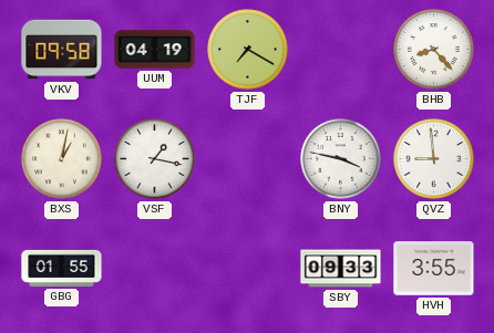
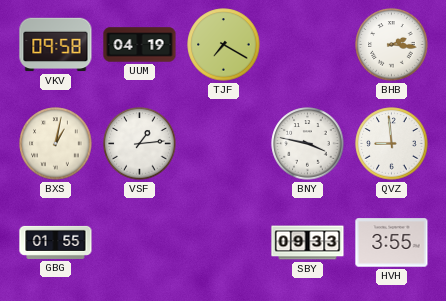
BHB: 8:23 -> 2:16
VSF: 1:17 -> 1:14
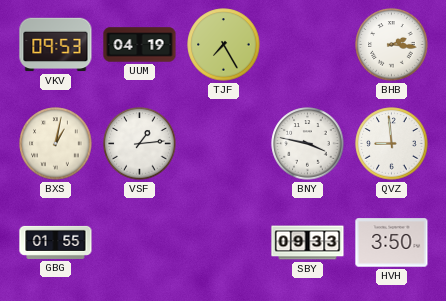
VKV: 09:58 -> 09:53
TJF: 7:20 -> 7:25
HVH: 3:55 -> 3:50
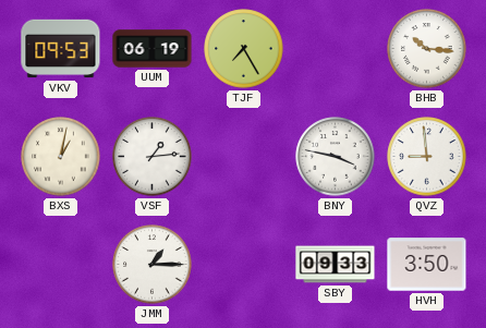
UUM: 04:19 -> 06:19
BHB: 2:16 -> 10:16
GBG: 01:55 -> none
JMM: none -> 1:15
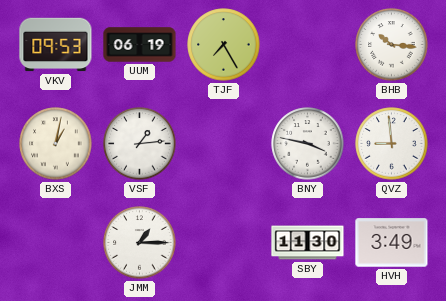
SBY: 09:33 -> 11:30
HVH: 3:50 -> 3:49
